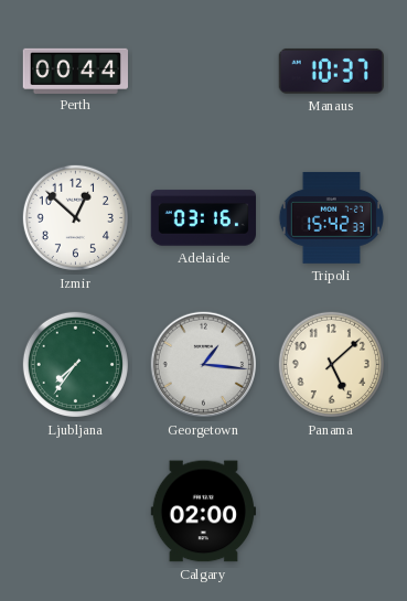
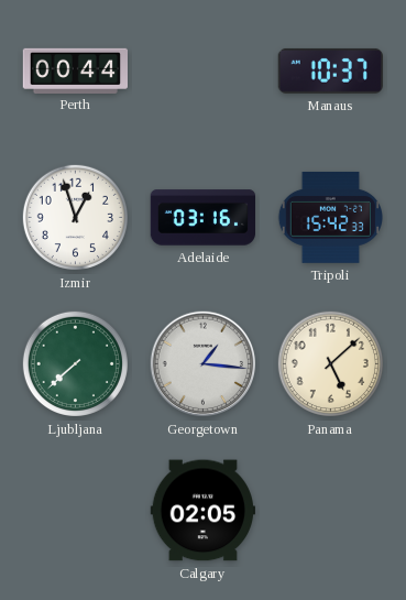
Izmir: 12:52 -> 12:57
Ljubljana: 7:36 -> 7:38
Calgary: 02:00 -> 02:05
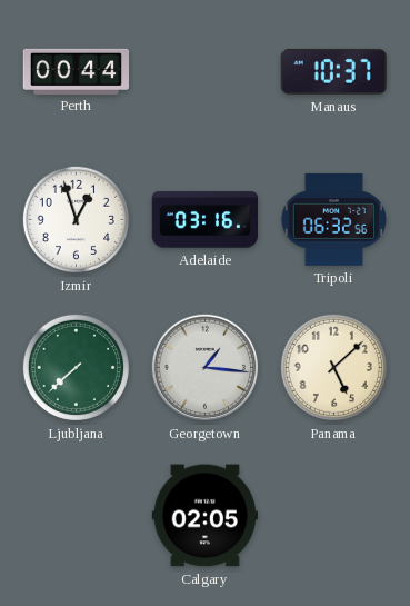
Tripoli: 15:42 -> 06:32
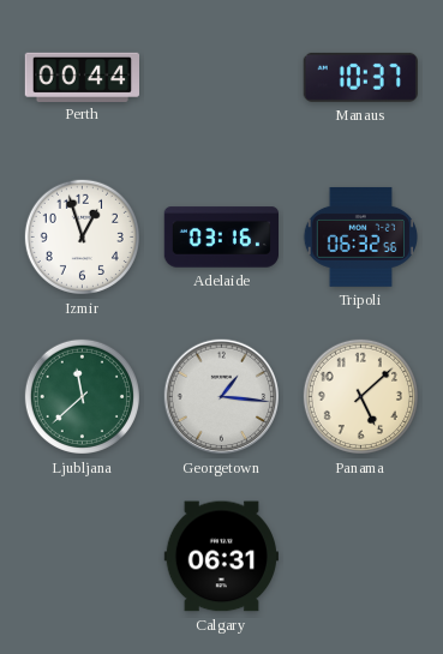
Ljubljana: 7:38 -> 11:38
Calgary: 02:05 -> 06:31
